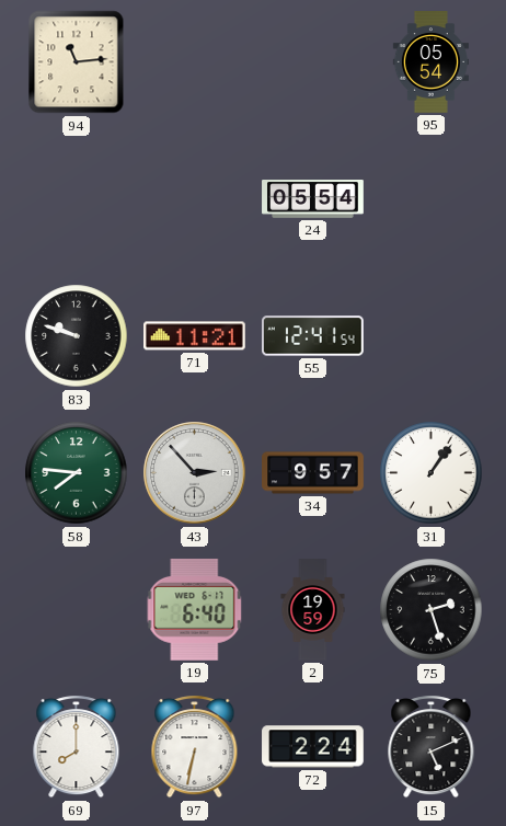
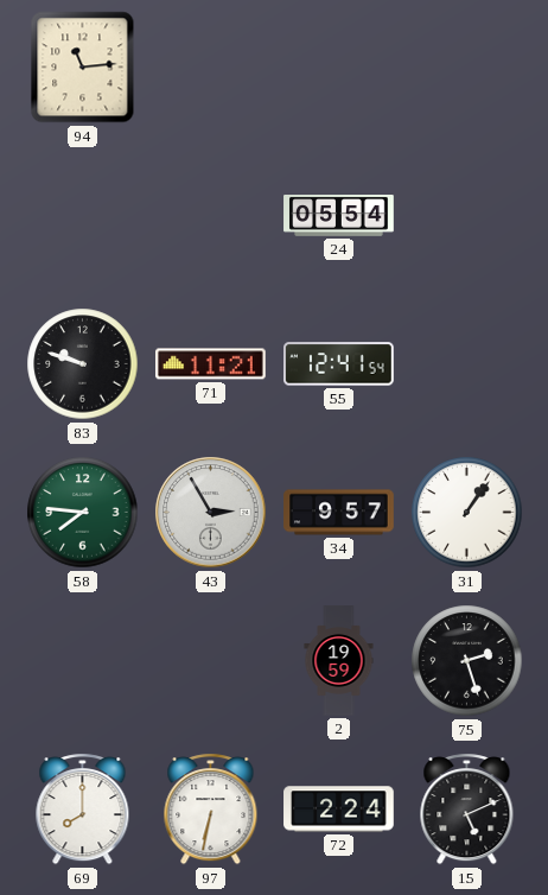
95: 05:54 -> none
43: 2:53 -> 2:55
19: 6:40 -> none
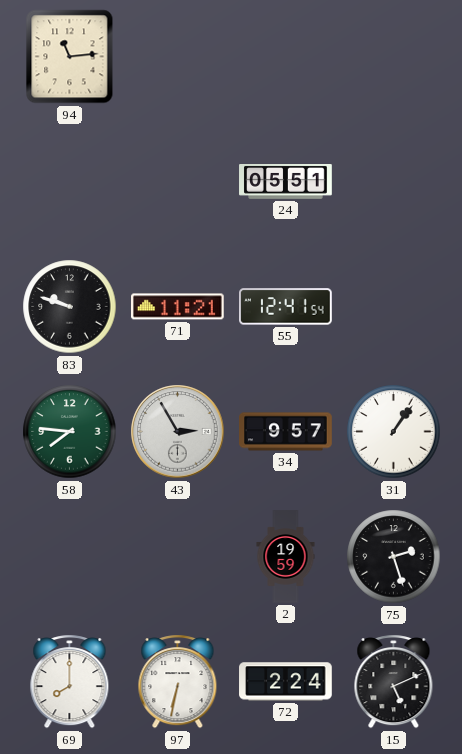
24: 05:54 -> 05:51
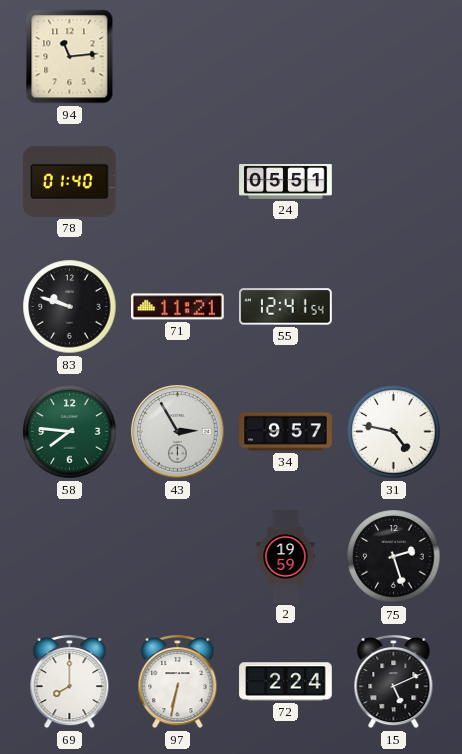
78: none -> 01:40
31: 1:06 -> 4:47
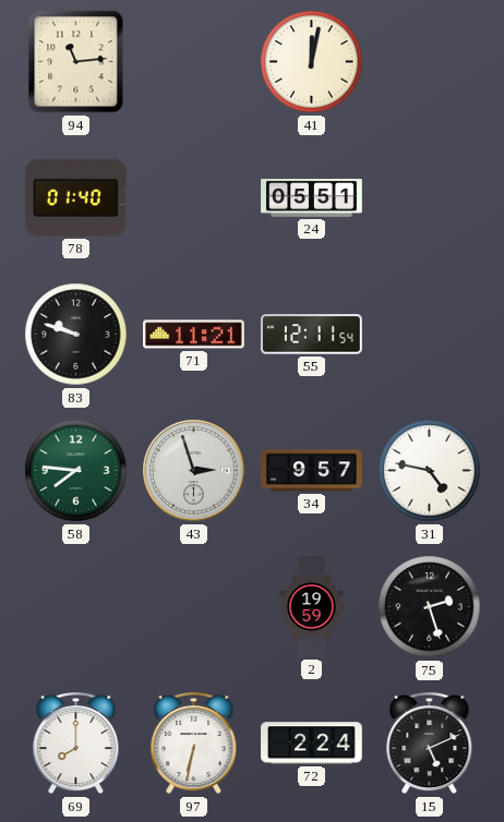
41: none -> 12:02
55: 12:41 -> 12:11
43: 2:55 -> 2:57
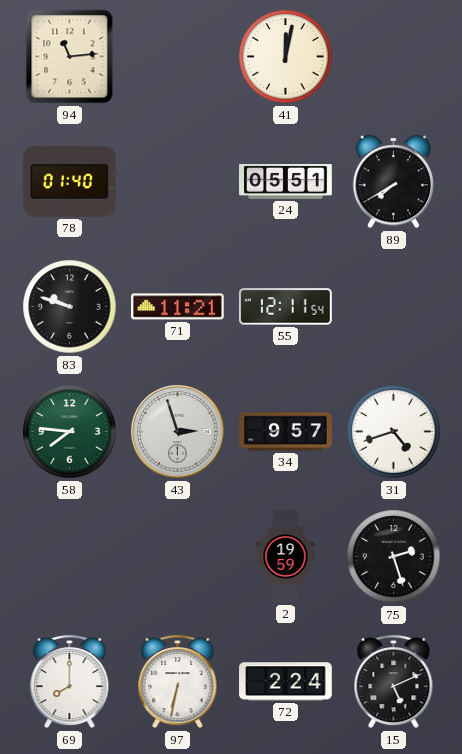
89: none -> 7:40
31: 4:47 -> 4:42
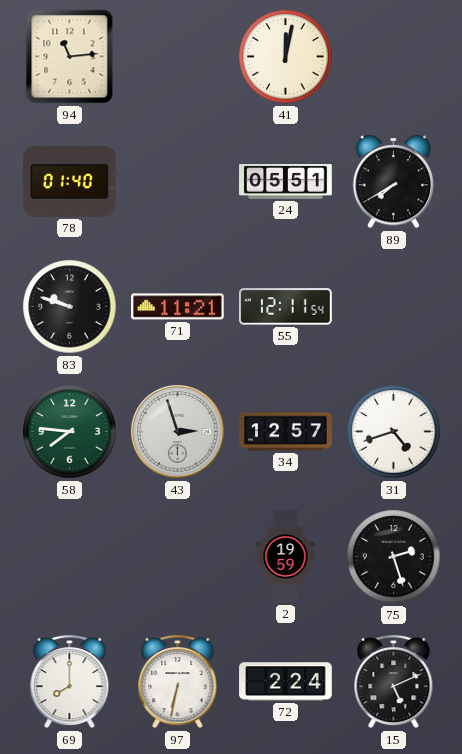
34: 9:57 -> 12:57
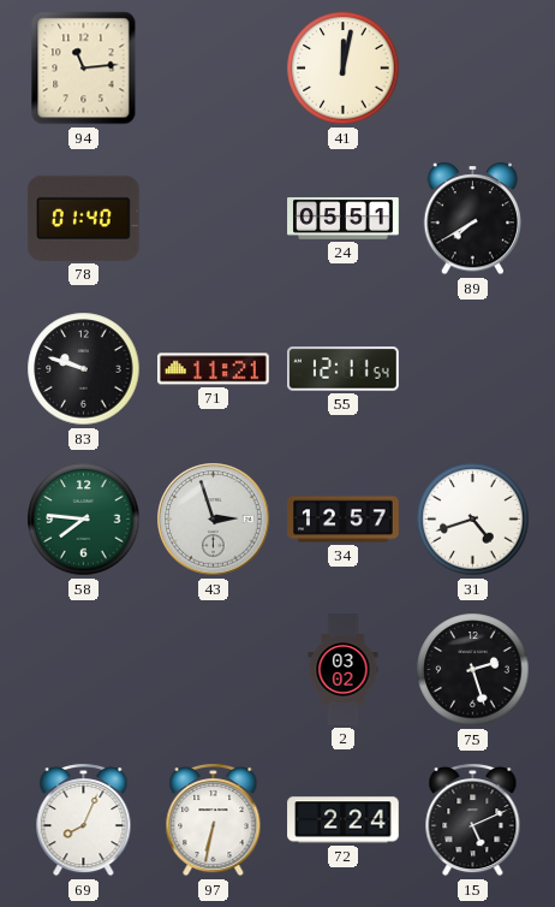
2: 19:59 -> 03:02
69: 8:00 -> 8:04
